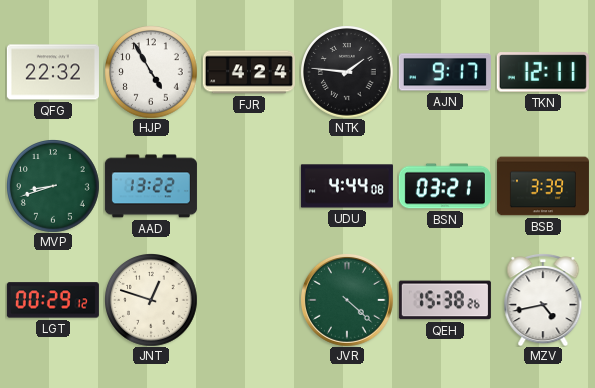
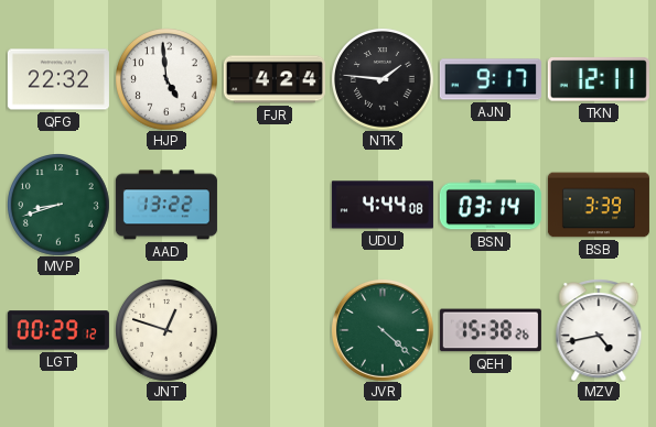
HJP: 4:55 -> 4:59
BSN: 03:21 -> 03:14
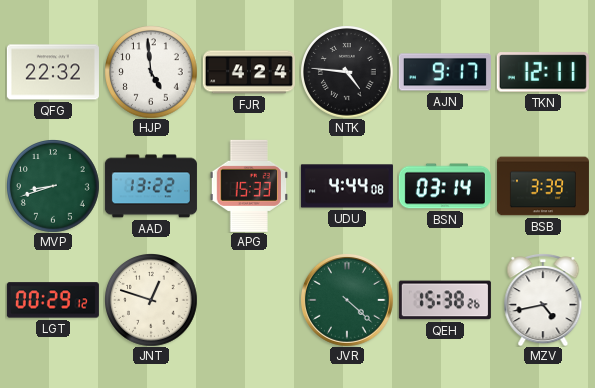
NTK: 1:46 -> 4:46
APG: none -> 15:33
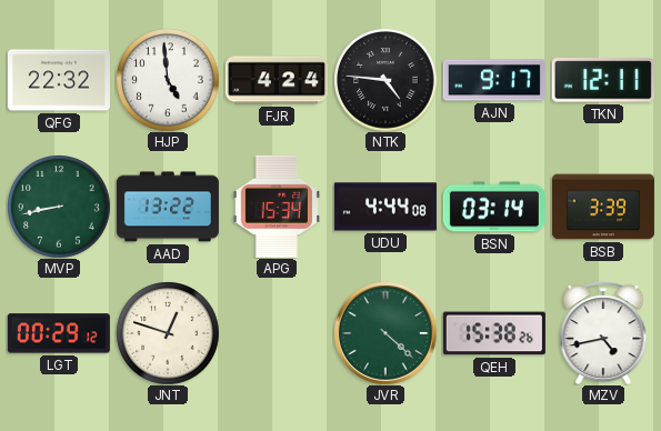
MVP: 8:42 -> 8:43
APG: 15:33 -> 15:34
